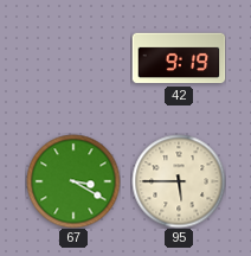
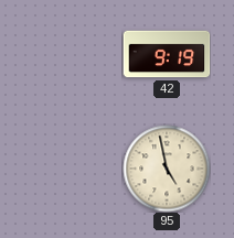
67: 3:20 -> none
95: 5:45 -> 4:58
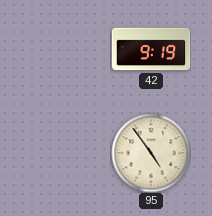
95: 4:58 -> 4:54
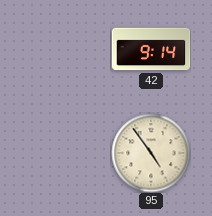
42: 9:19 -> 9:14
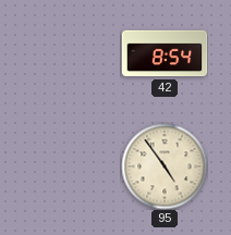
42: 9:14 -> 8:54
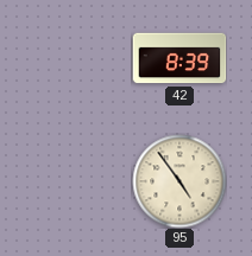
42: 8:54 -> 8:39
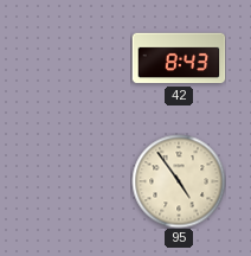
42: 8:39 -> 8:43
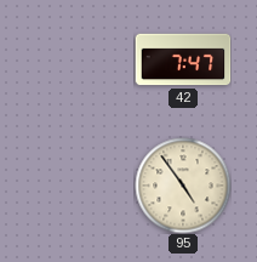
42: 8:43 -> 7:47
